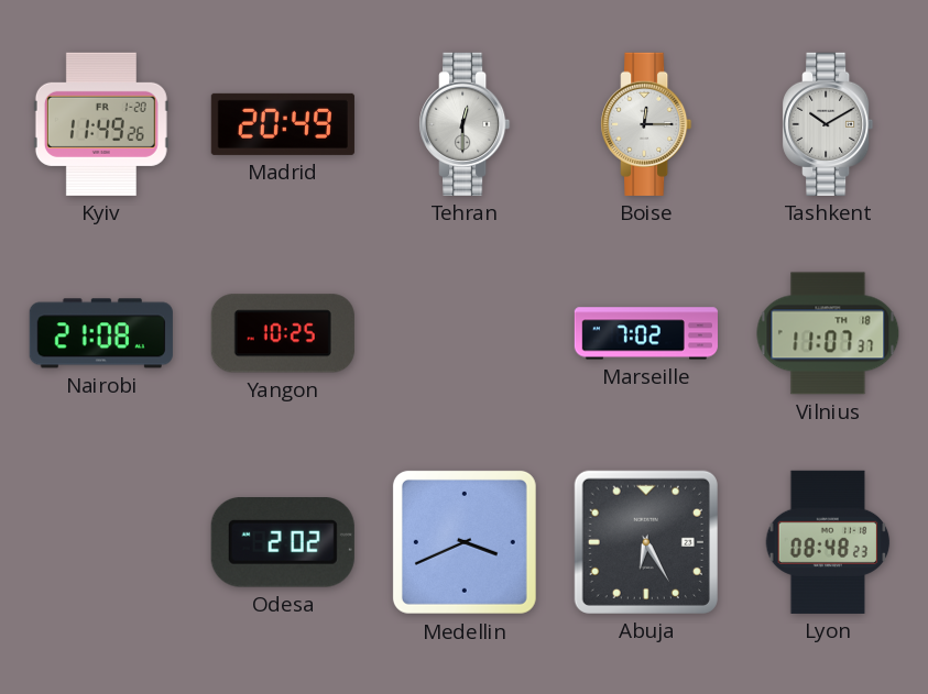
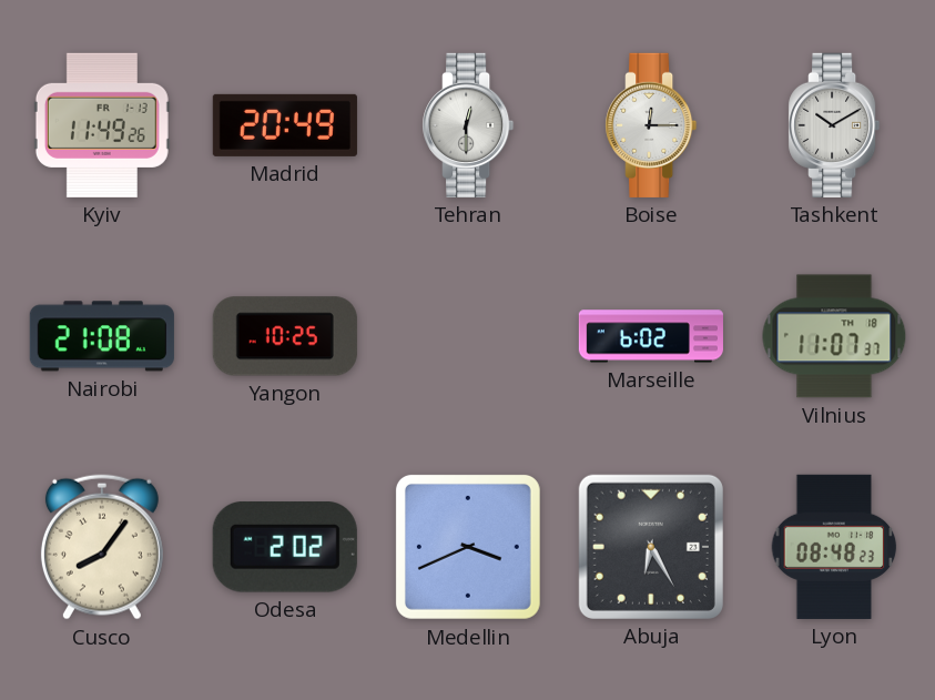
Kyiv date: FR 1-20 -> FR 1-13
Marseille: 7:02 -> 6:02
Cusco: none -> 8:06
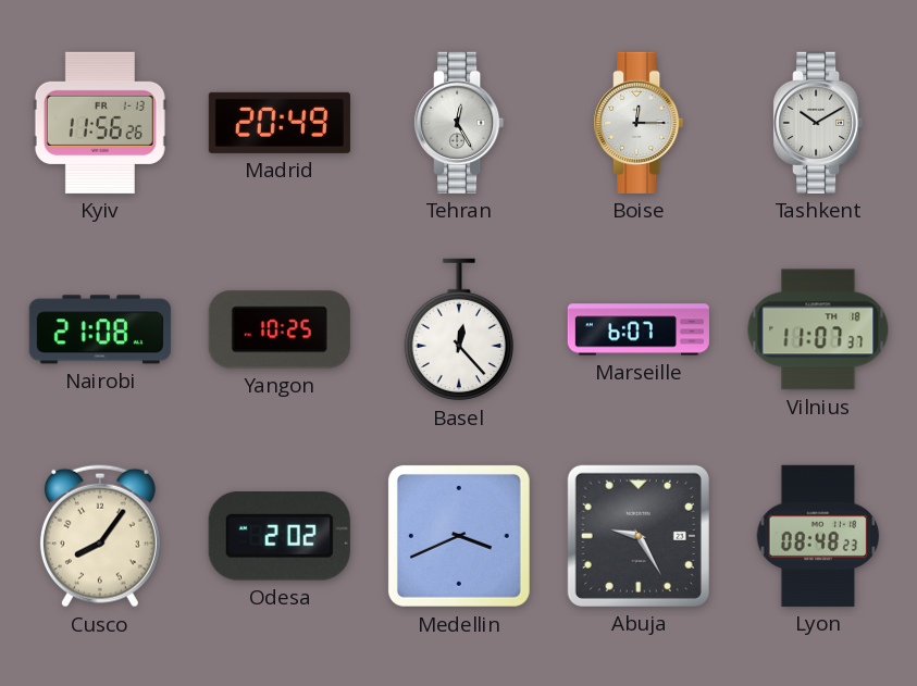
Kyiv: 11:49 -> 11:56
Tehran: 12:30 -> 12:25
Basel: none -> 12:23
Marseille: 6:02 -> 6:07
Abuja: 6:25 -> 9:25
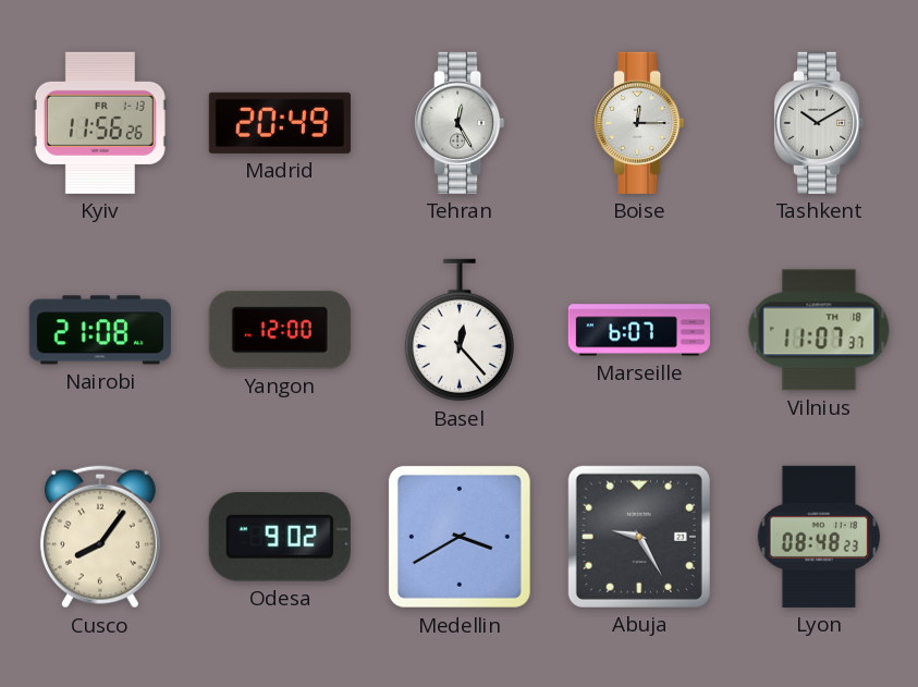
Yangon: 10:25 -> 12:00
Odesa: 2:02 -> 9:02
Medellin: 3:41 -> 3:40
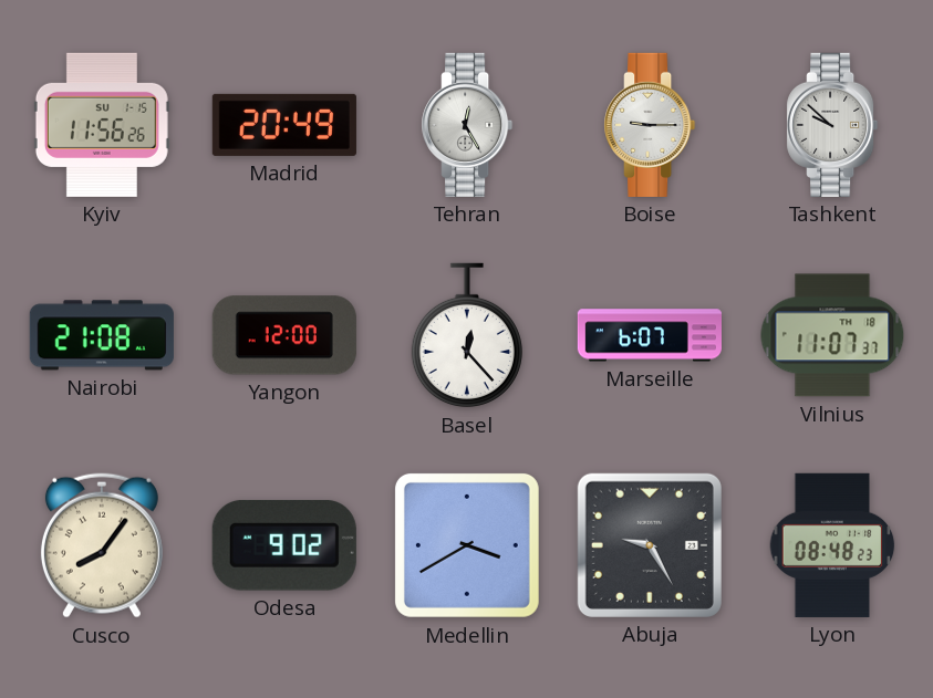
Kyiv date: FR 1-13 -> SU 1-15
Boise: 12:15 -> 9:15
Tashkent: 10:10 -> 9:52
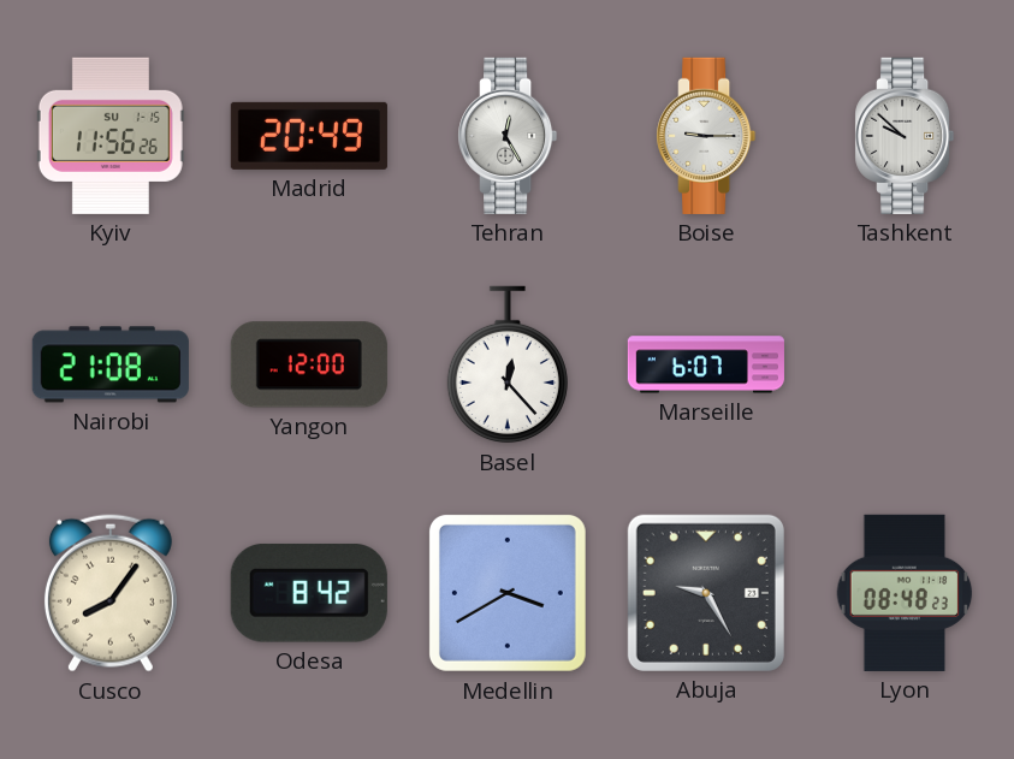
Vilnius: 11:07 -> none
Odesa: 9:02 -> 8:42
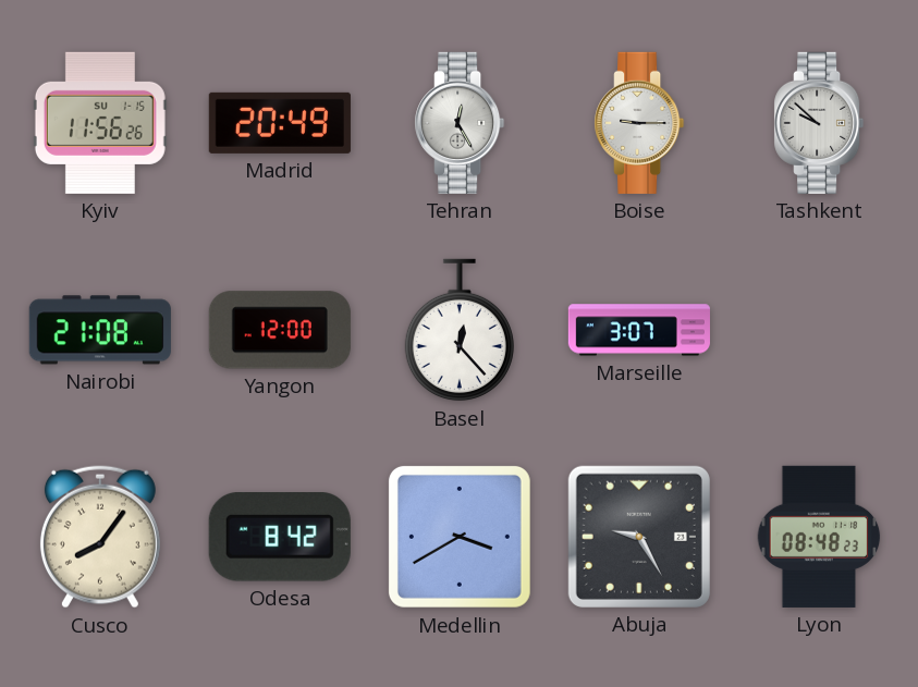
Marseille: 6:07 -> 3:07
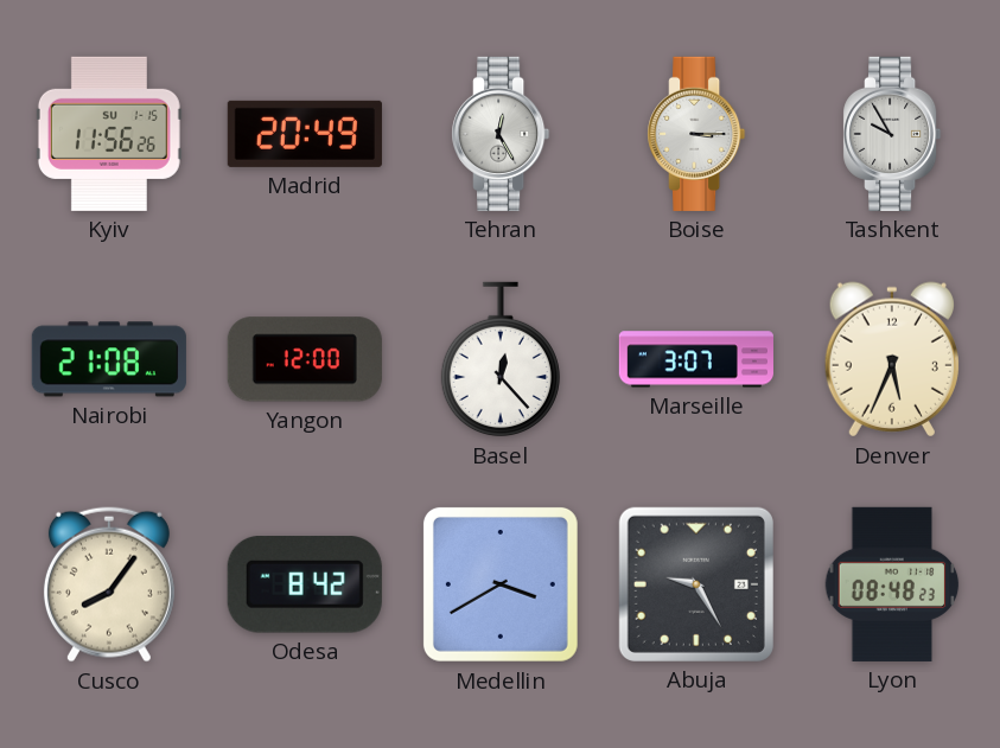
Boise: 9:15 -> 3:15
Tashkent: 9:52 -> 9:55
Denver: none -> 5:34
